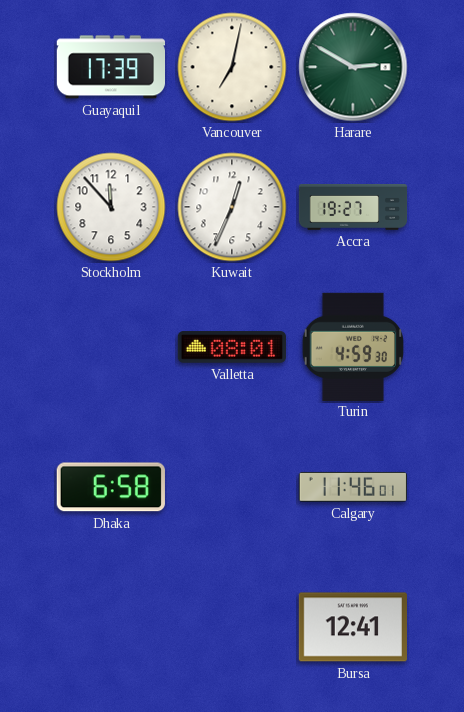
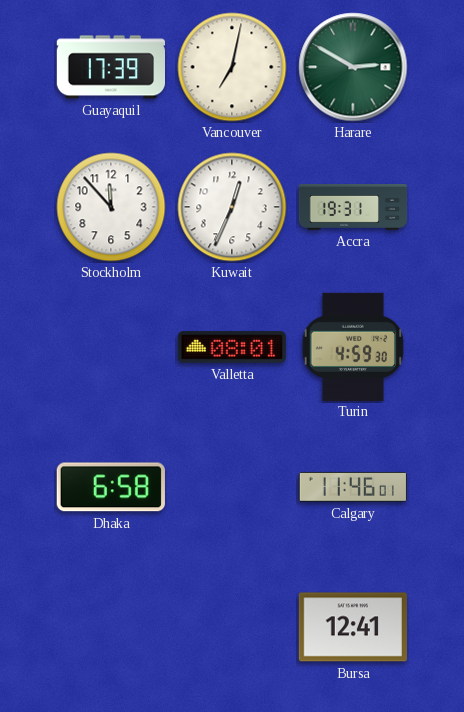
Accra: 19:27 -> 19:31
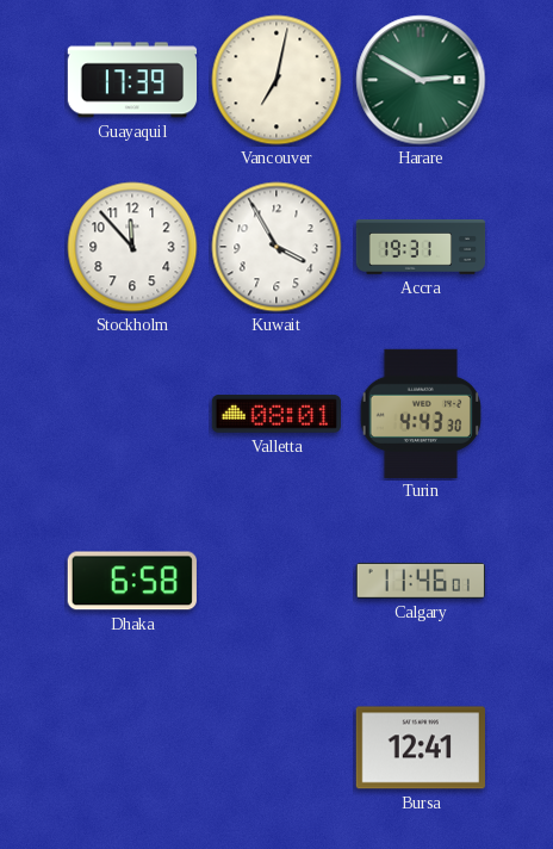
Kuwait: 12:34 -> 3:55
Turin: 4:59 -> 4:43
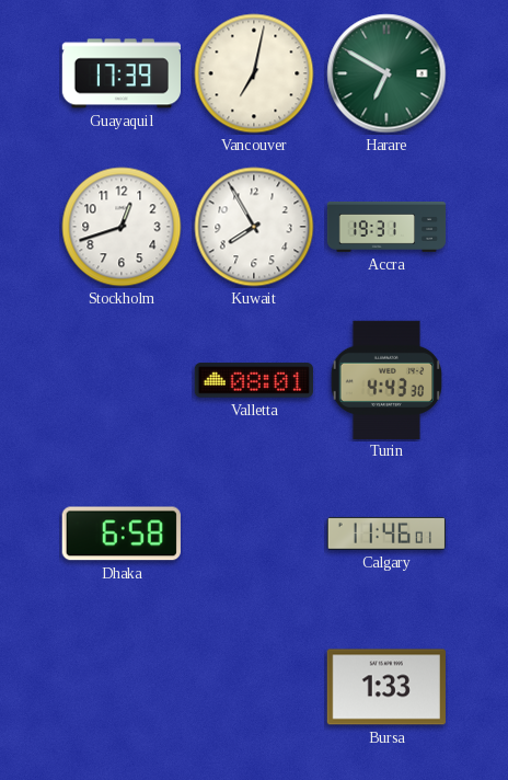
Harare: 2:50 -> 6:50
Stockholm: 11:53 -> 12:42
Kuwait: 3:55 -> 7:55
Bursa: 12:41 -> 1:33
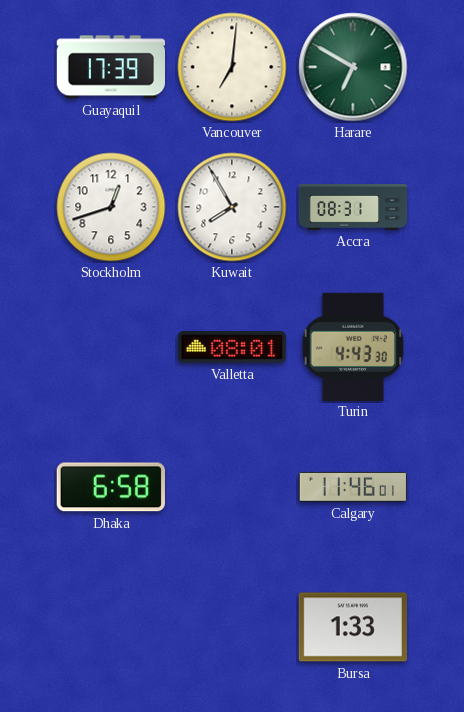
Vancouver: 7:02 -> 7:01
Accra: 19:31 -> 08:31
